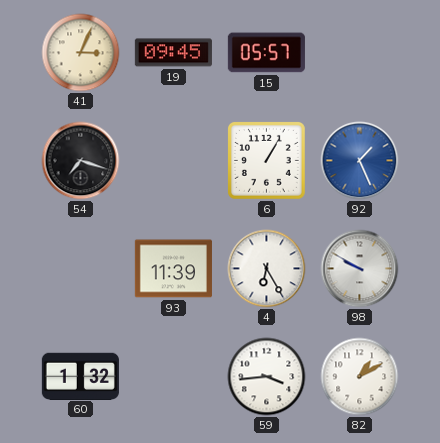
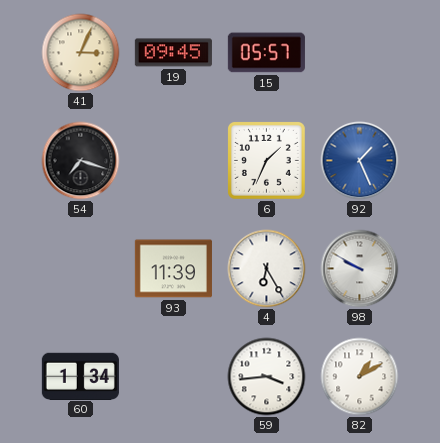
6: 1:05 -> 1:34
60: 1:32 -> 1:34
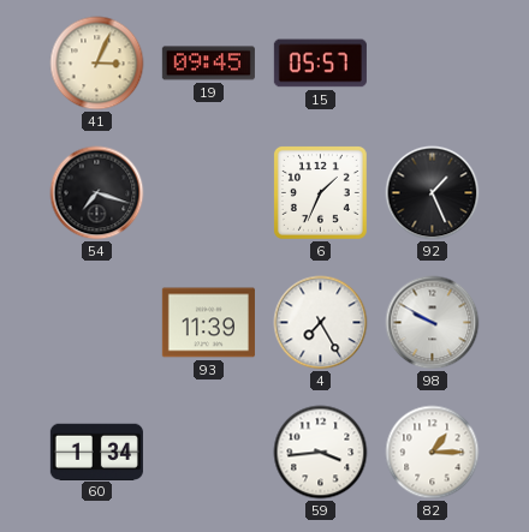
92 dial: blue -> black
4: 6:25 -> 7:25
82: 1:10 -> 1:15
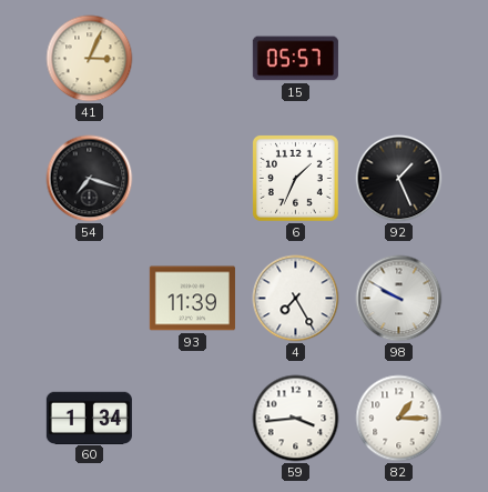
19: 09:45 -> none
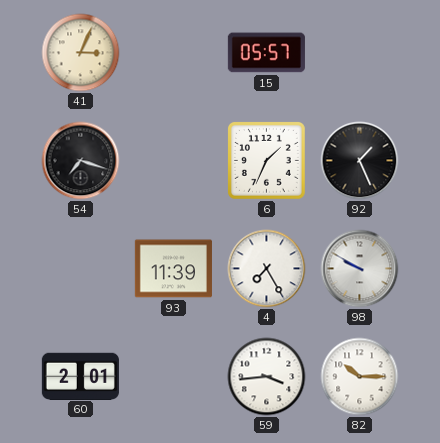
60: 1:34 -> 2:01
82: 1:15 -> 10:15
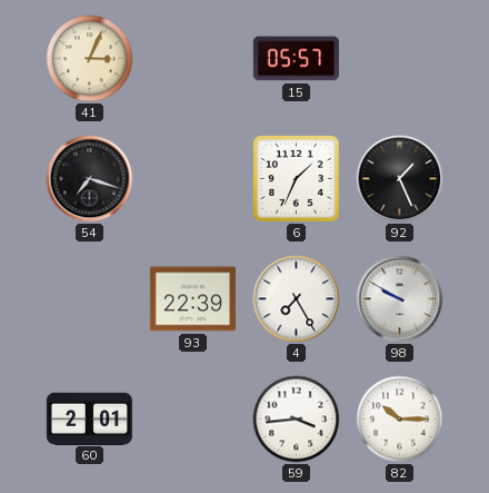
93: 11:39 -> 22:39
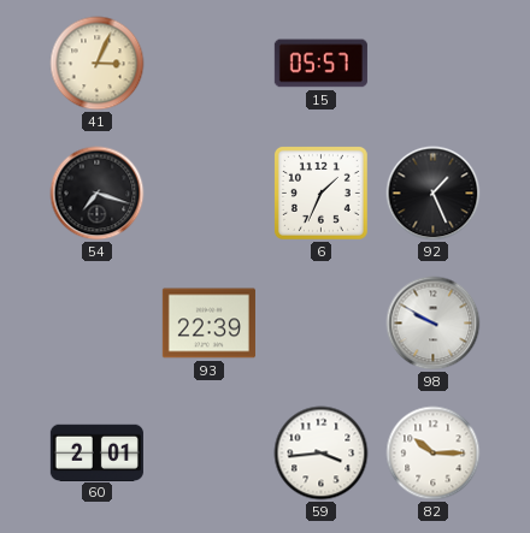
4: 7:25 -> none
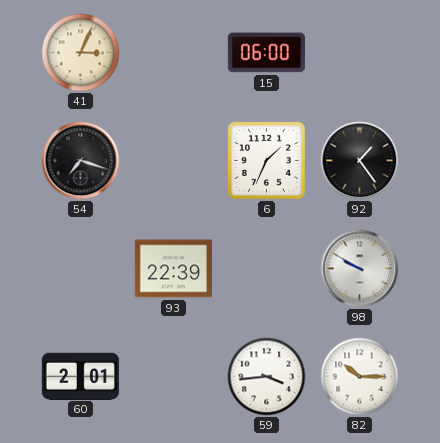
15: 05:57 -> 06:00
92: 1:26 -> 1:24
